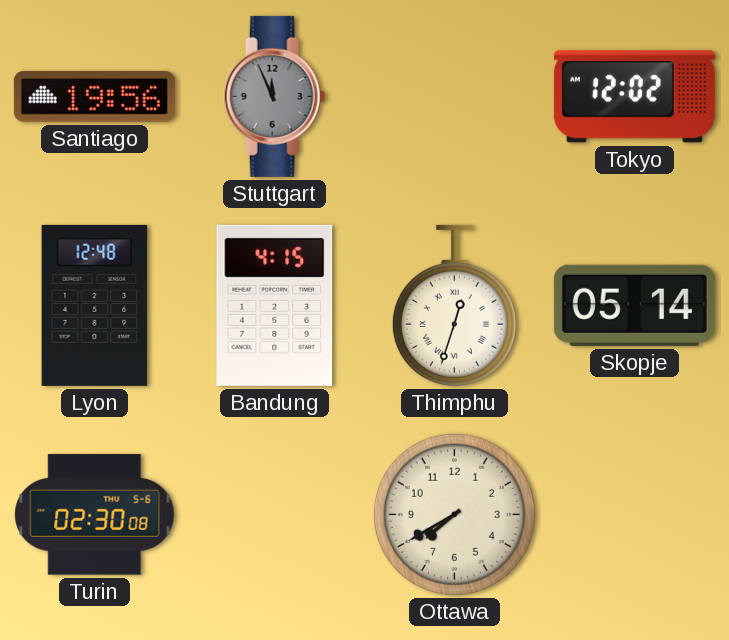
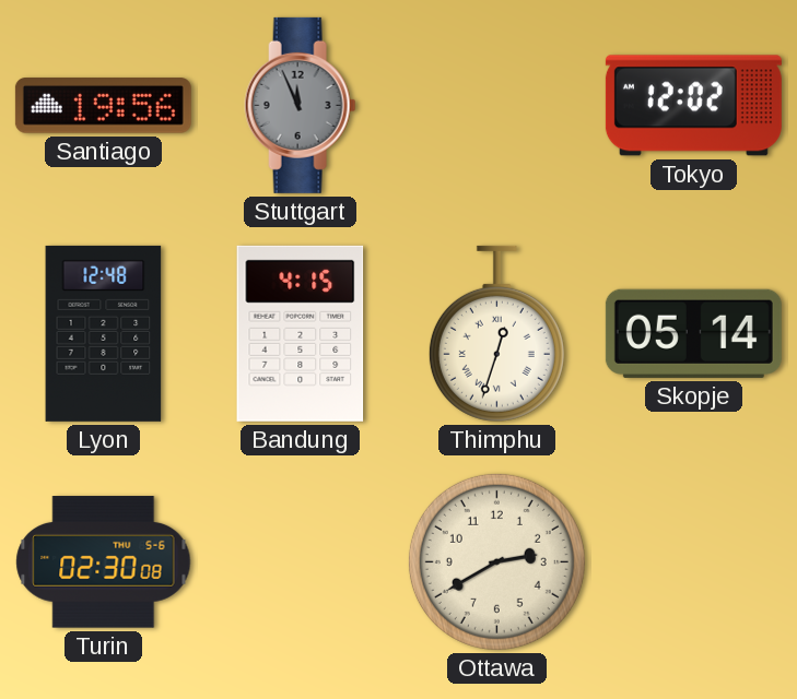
Ottawa: 7:40 -> 2:40
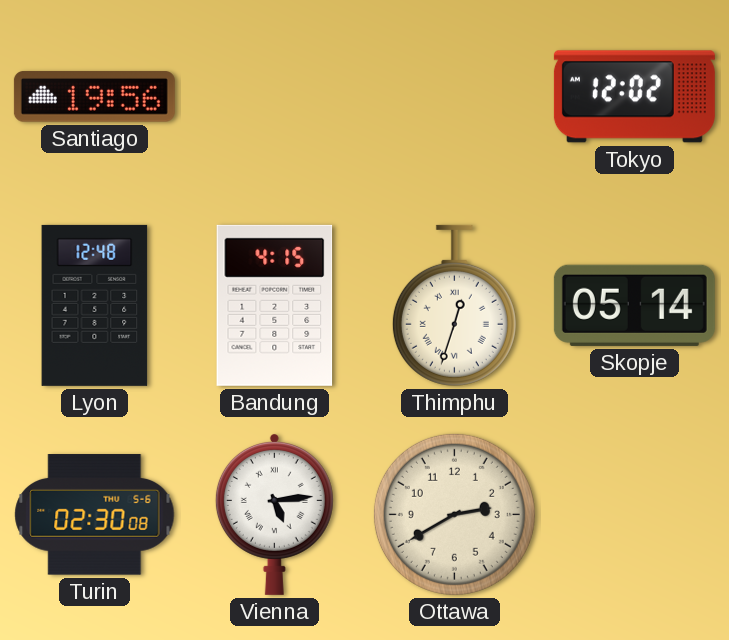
Stuttgart: 11:56 -> none
Vienna: none -> 5:14
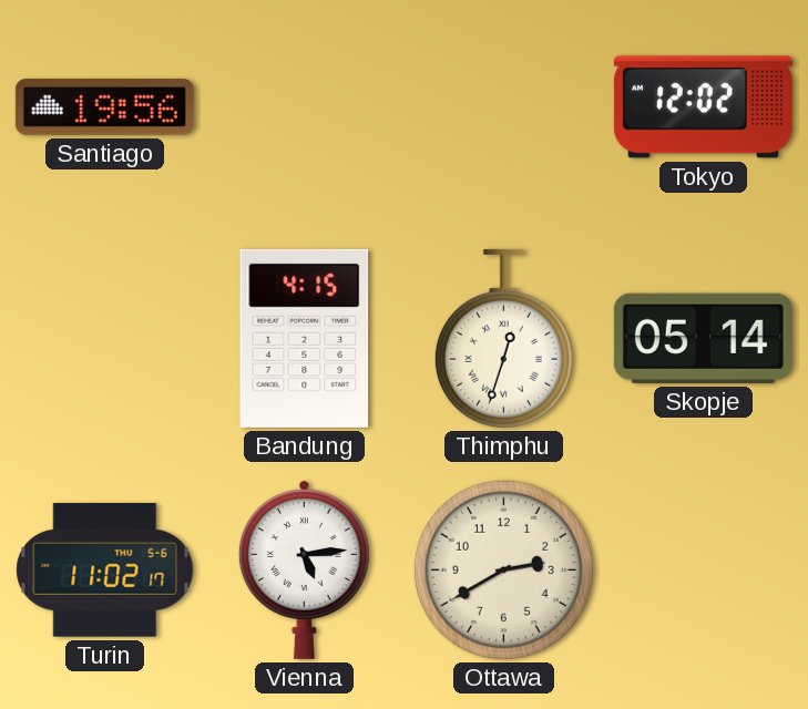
Lyon: 12:48 -> none
Turin: 02:30 -> 11:02
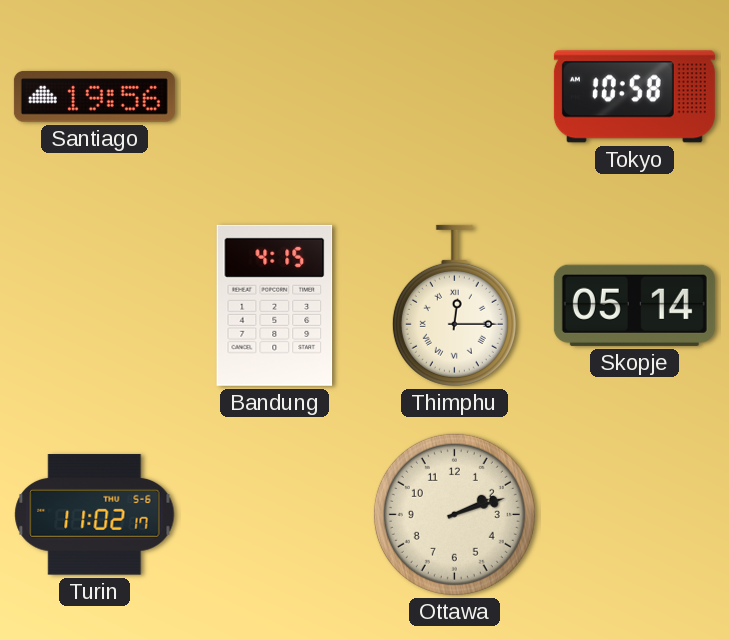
Tokyo: 12:02 -> 10:58
Thimphu: 12:33 -> 12:15
Vienna: 5:14 -> none
Ottawa: 2:40 -> 2:12
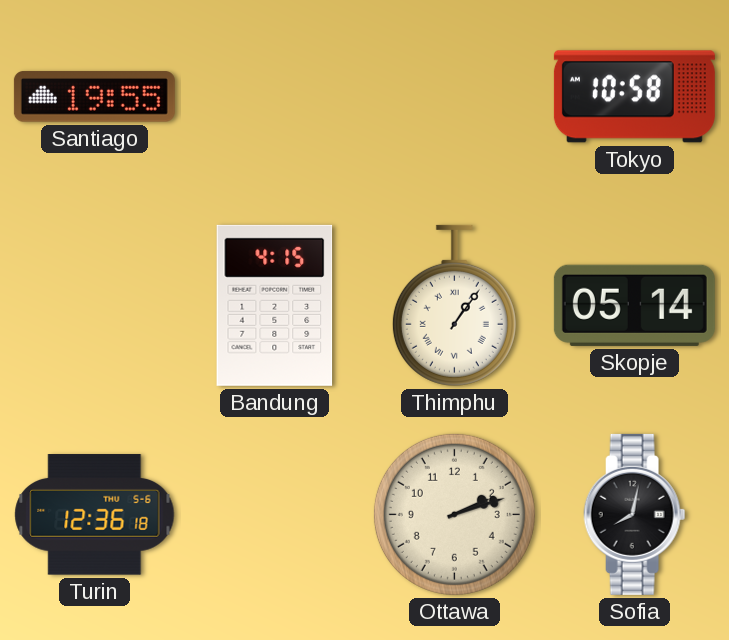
Santiago: 19:56 -> 19:55
Thimphu: 12:15 -> 1:06
Turin: 11:02 -> 12:36
Sofia: none -> 8:02
